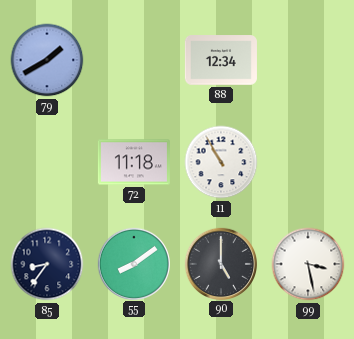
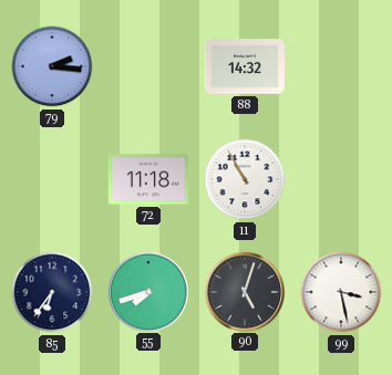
79: 1:40 -> 2:16
88: 12:34 -> 14:32
85: 8:36 -> 6:36
55: 8:09 -> 7:42
90: 5:00 -> 5:03
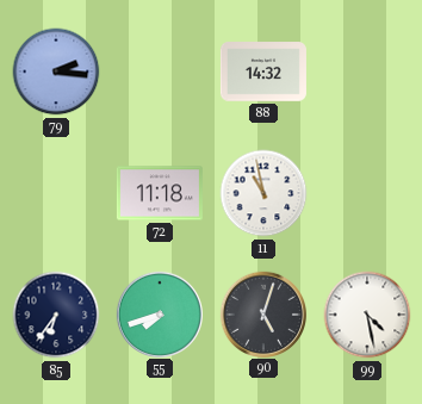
11: 10:55 -> 10:58
99: 3:28 -> 4:28
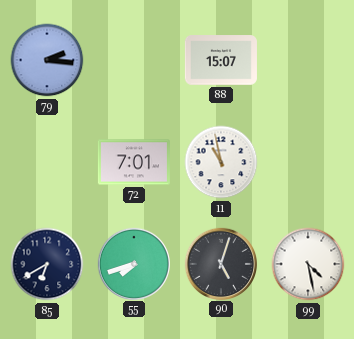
88: 14:32 -> 15:07
72: 11:18 -> 7:01
85: 6:36 -> 6:40
